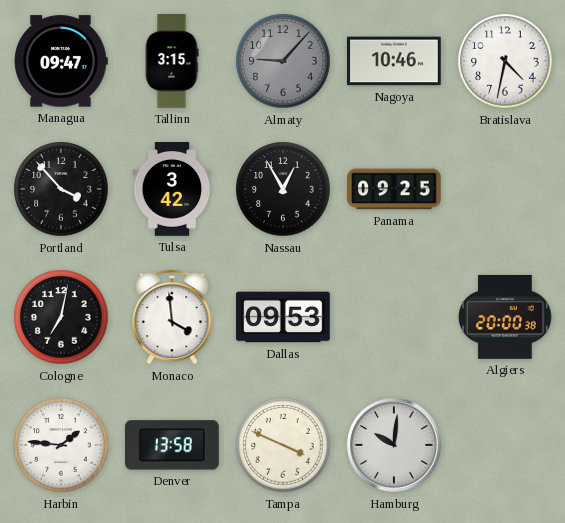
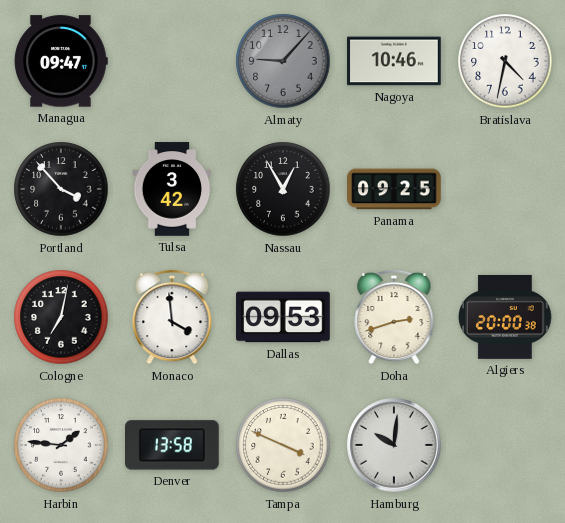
Tallinn: 3:15 -> none
Doha: none -> 2:42
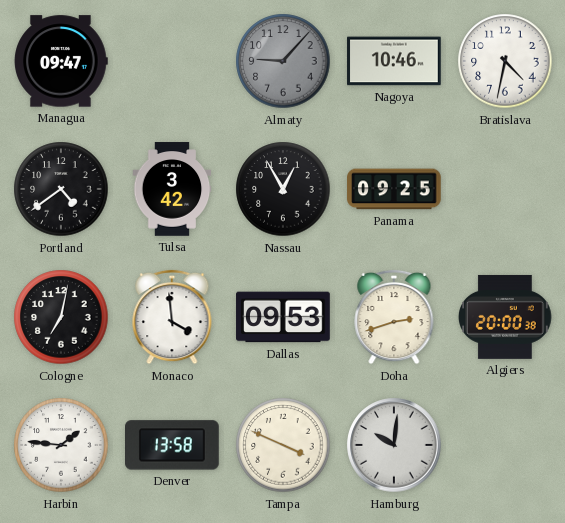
Portland: 3:53 -> 4:39
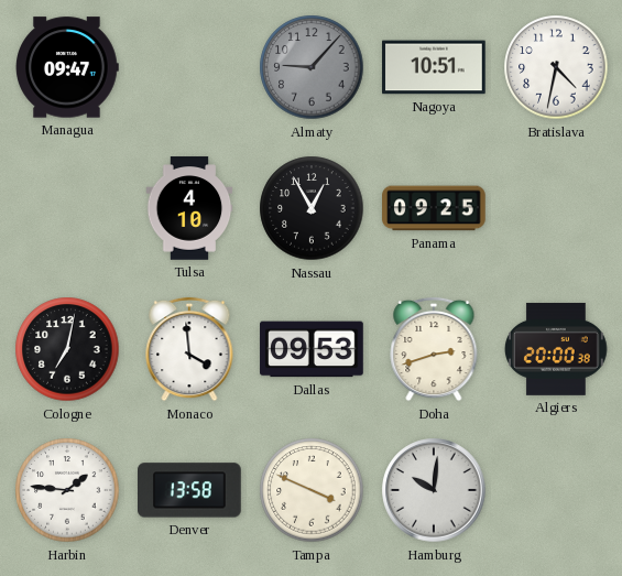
Nagoya: 10:46 -> 10:51
Portland: 4:39 -> none
Tulsa: 3:42 -> 4:10
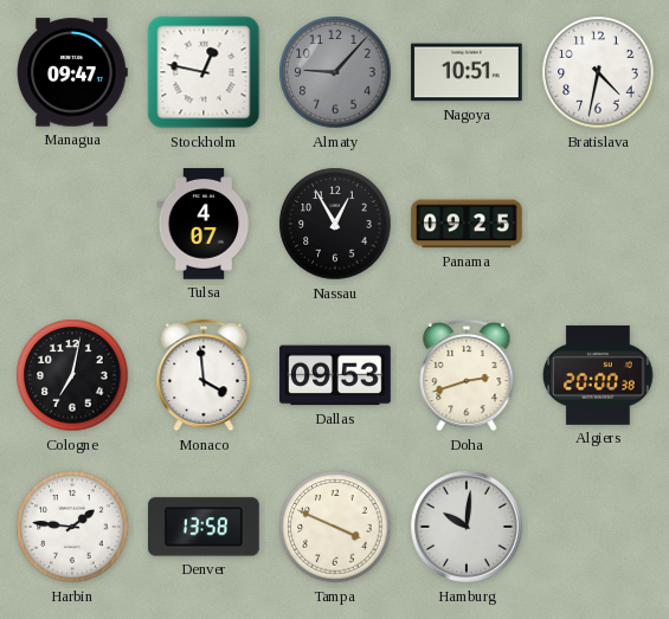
Stockholm: none -> 12:47
Tulsa: 4:10 -> 4:07
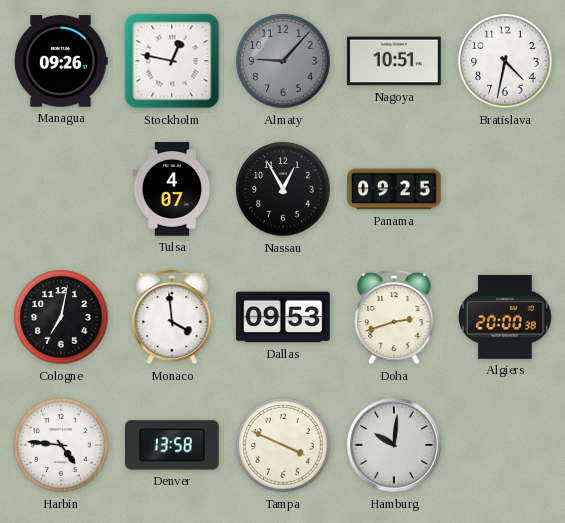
Managua: 09:47 -> 09:26
Harbin: 1:46 -> 4:46
